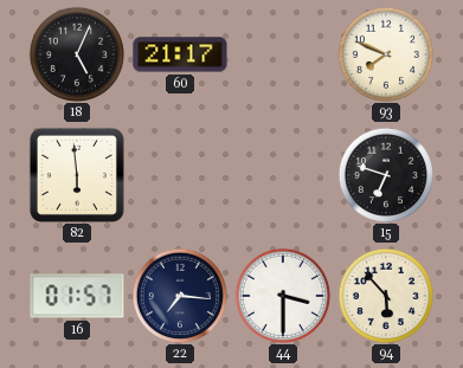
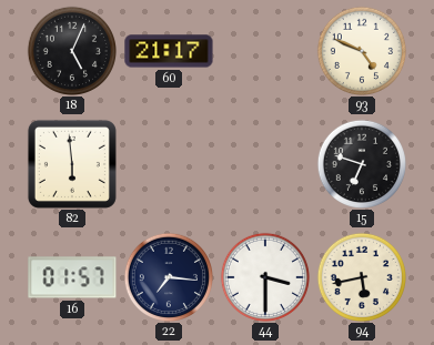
93: 7:49 -> 4:49
94: 5:53 -> 5:43
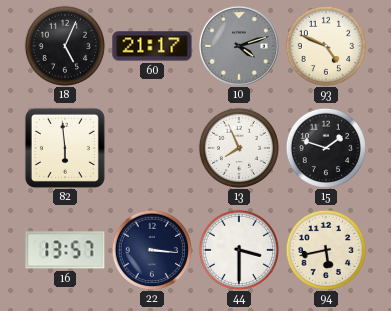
10: none -> 4:12
13: none -> 7:56
15: 6:48 -> 1:48
16: 01:57 -> 13:57
22: 7:16 -> 3:16
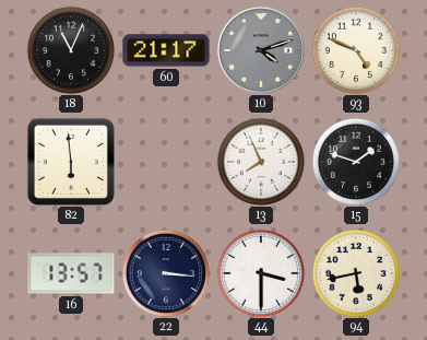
18: 5:04 -> 11:04
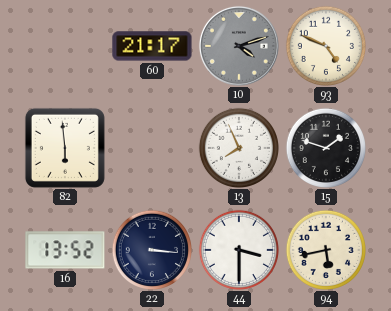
18: 11:04 -> none
16: 13:57 -> 13:52
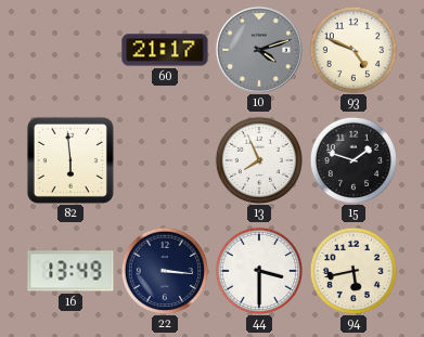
16: 13:52 -> 13:49
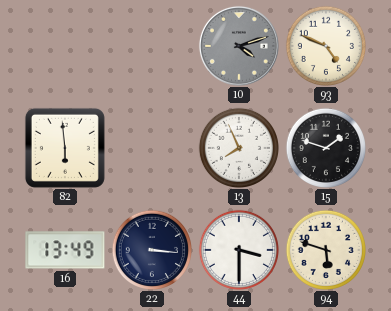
60: 21:17 -> none
94: 5:43 -> 5:48
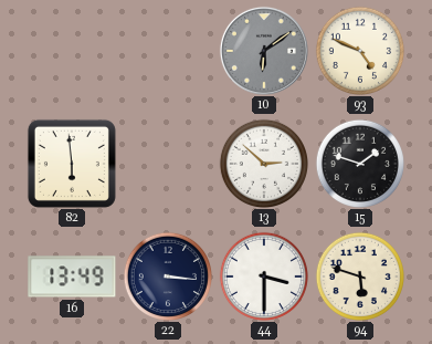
10: 4:12 -> 6:09
13: 7:56 -> 2:52
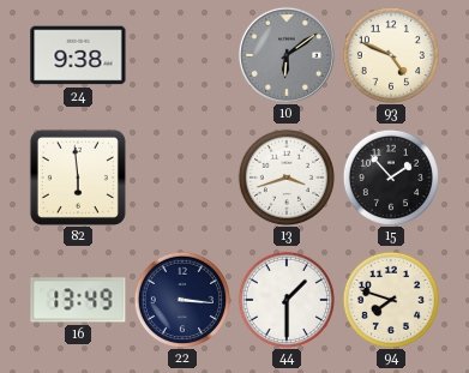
24: none -> 9:38
13: 2:52 -> 3:42
15: 1:48 -> 1:53
44: 3:30 -> 1:30
94: 5:48 -> 7:48
